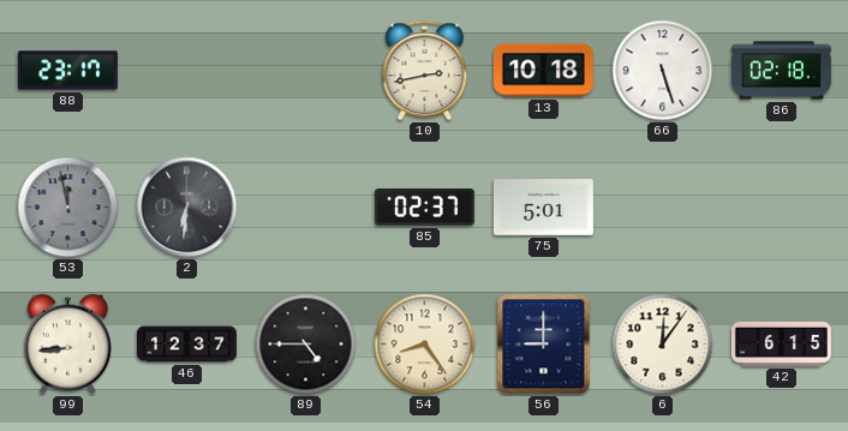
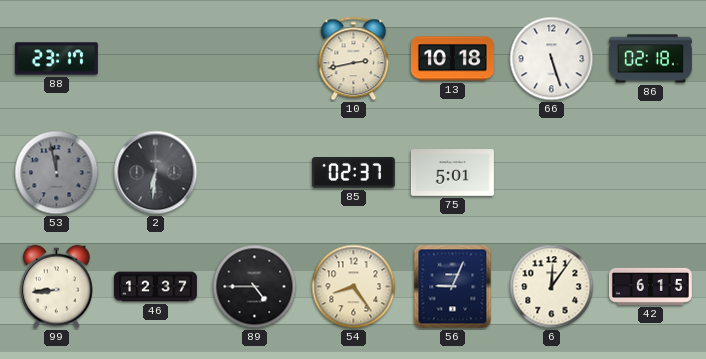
56: 9:00 -> 9:04
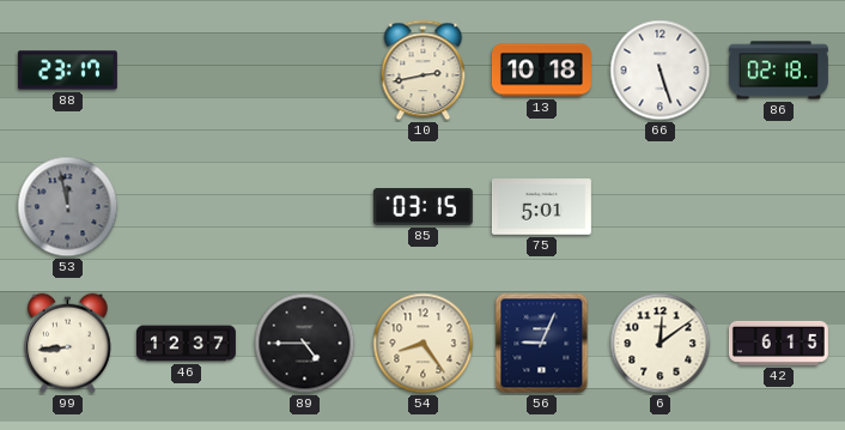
2: 6:31 -> none
85: 02:37 -> 03:15
6: 12:06 -> 12:09
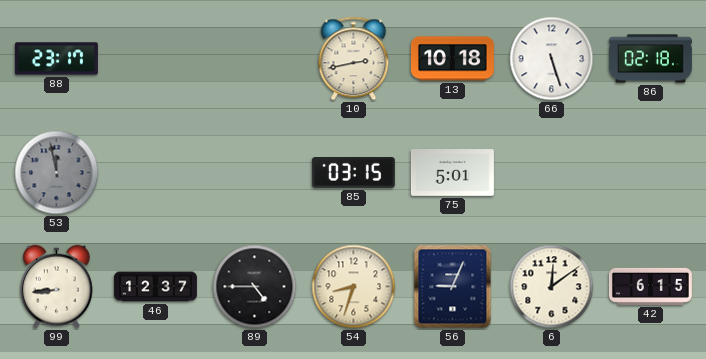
54: 8:24 -> 8:33
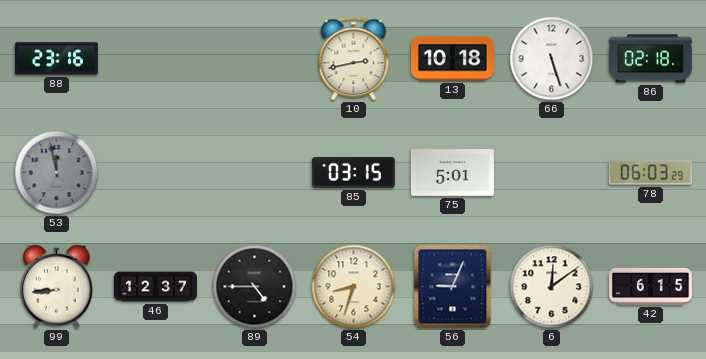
88: 23:17 -> 23:16
78: none -> 06:03
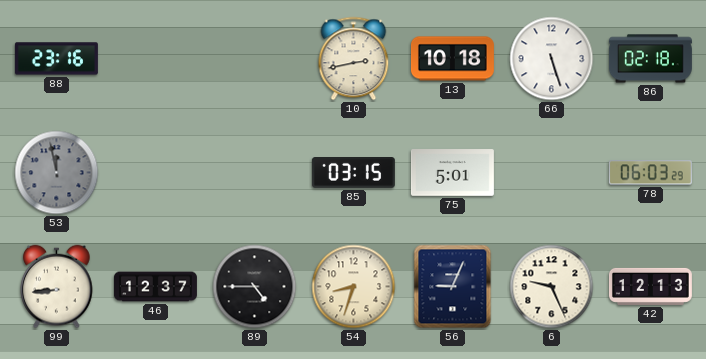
6: 12:09 -> 9:26
42: 6:15 -> 12:13
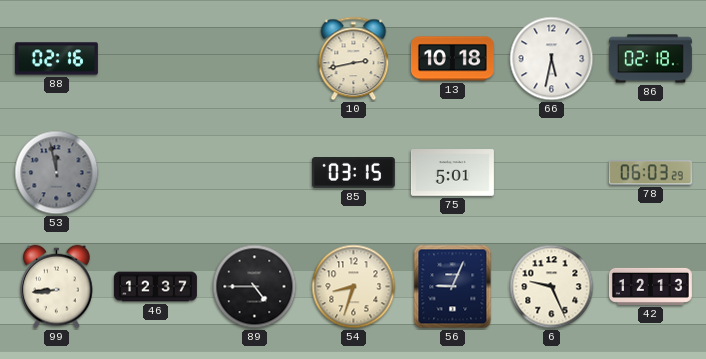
88: 23:16 -> 02:16
66: 5:27 -> 5:32
